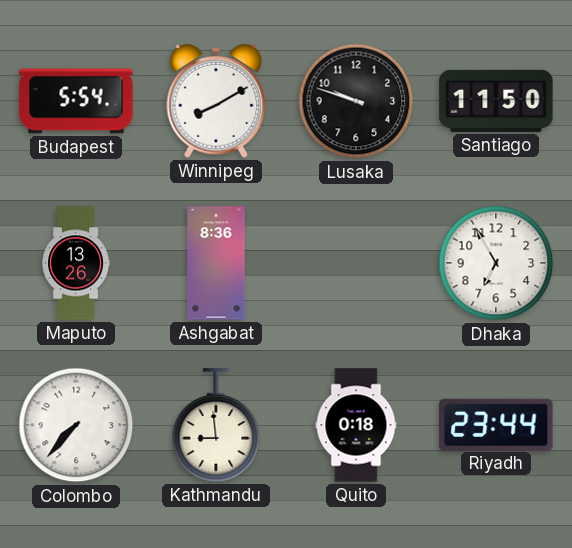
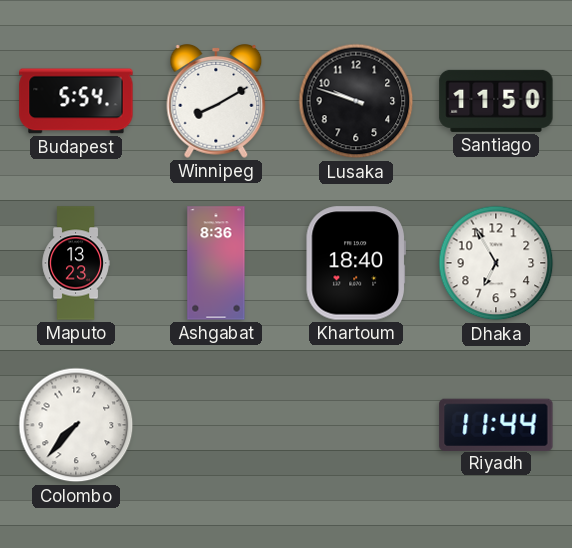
Maputo: 13:26 -> 13:23
Khartoum: none -> 18:40
Kathmandu: 8:59 -> none
Quito: 0:18 -> none
Riyadh: 23:44 -> 11:44
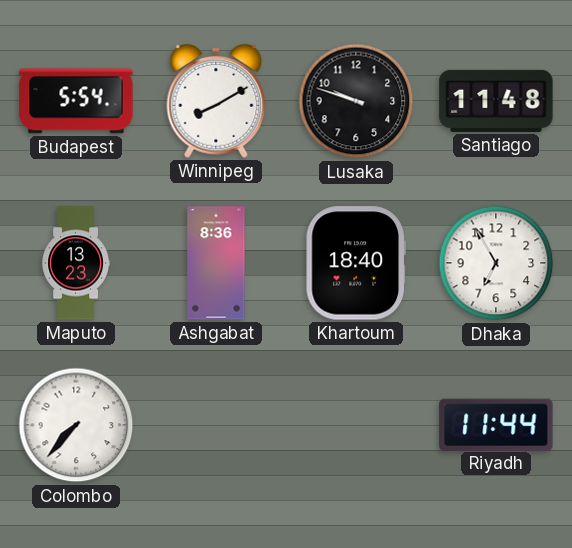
Santiago: 11:50 -> 11:48
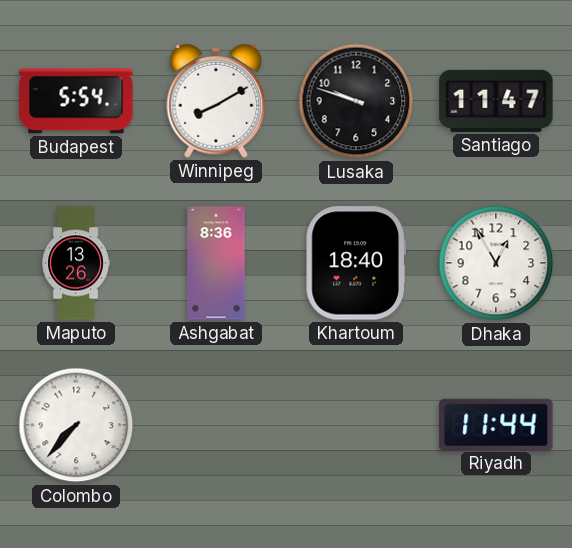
Santiago: 11:48 -> 11:47
Maputo: 13:23 -> 13:26
Dhaka: 6:55 -> 12:55
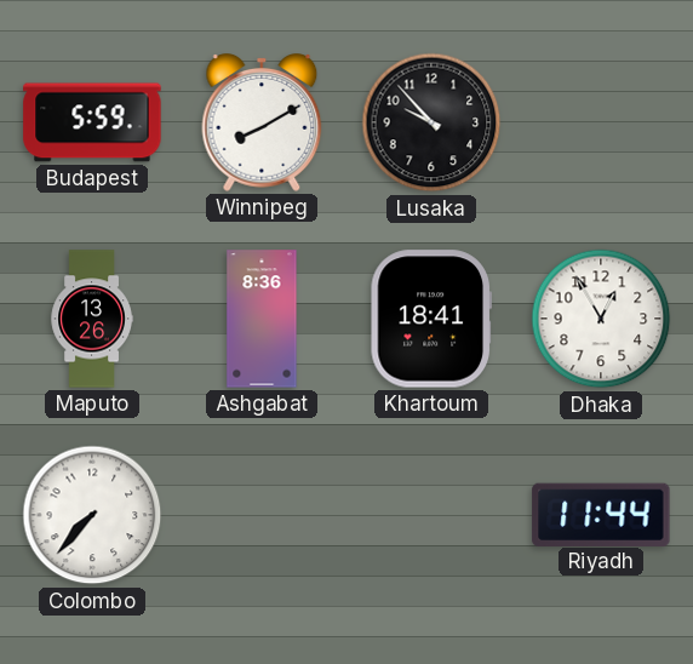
Budapest: 5:54 -> 5:59
Lusaka: 9:48 -> 9:53
Santiago: 11:47 -> none
Khartoum: 18:40 -> 18:41
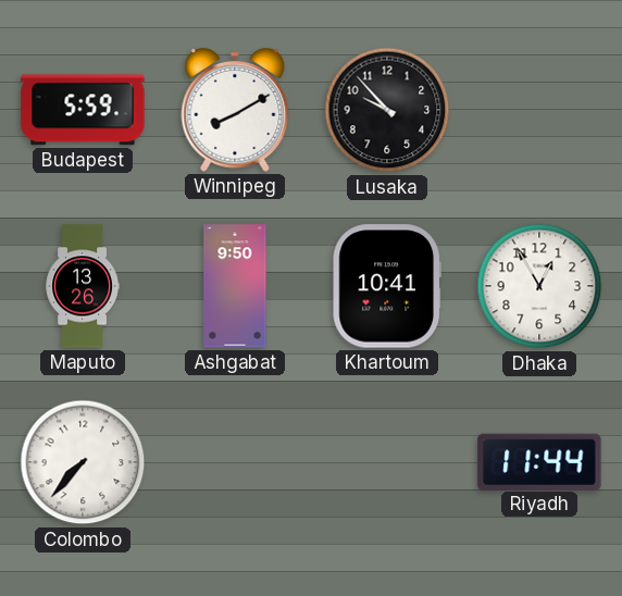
Ashgabat: 8:36 -> 9:50
Khartoum: 18:41 -> 10:41
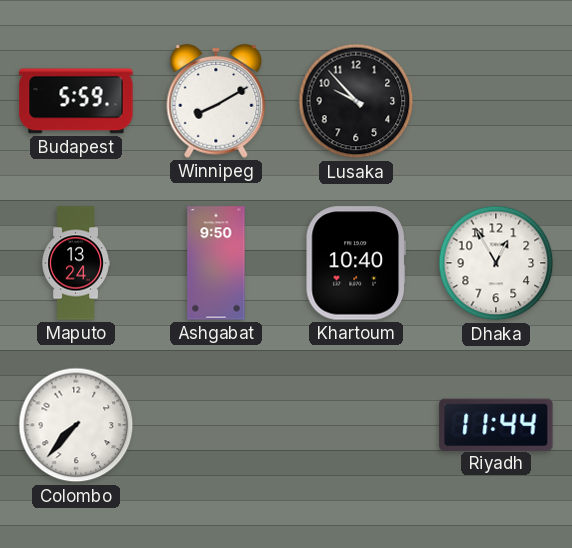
Maputo: 13:26 -> 13:24
Khartoum: 10:41 -> 10:40
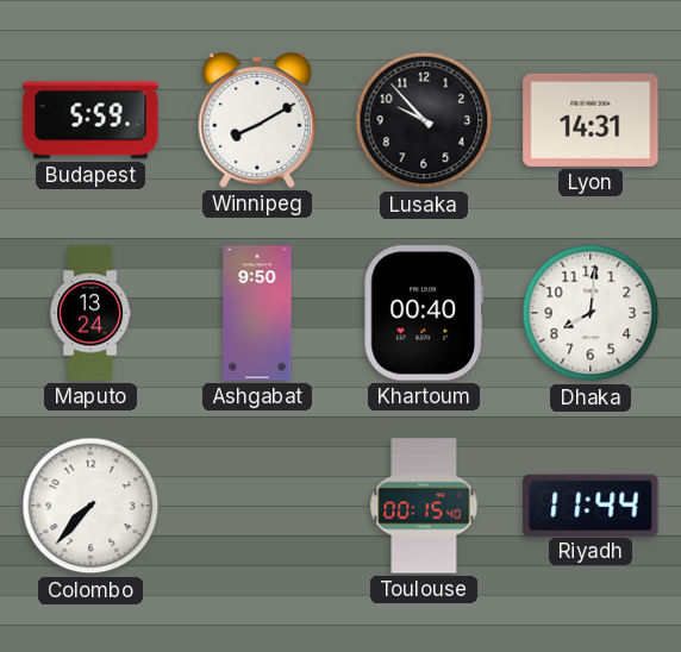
Lyon: none -> 14:31
Khartoum: 10:40 -> 00:40
Dhaka: 12:55 -> 8:01
Toulouse: none -> 00:15
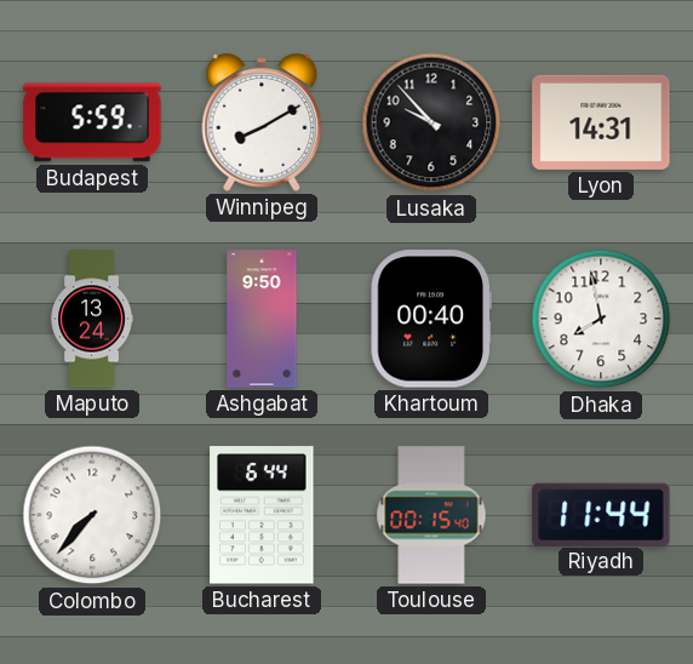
Dhaka: 8:01 -> 7:58
Bucharest: none -> 6:44
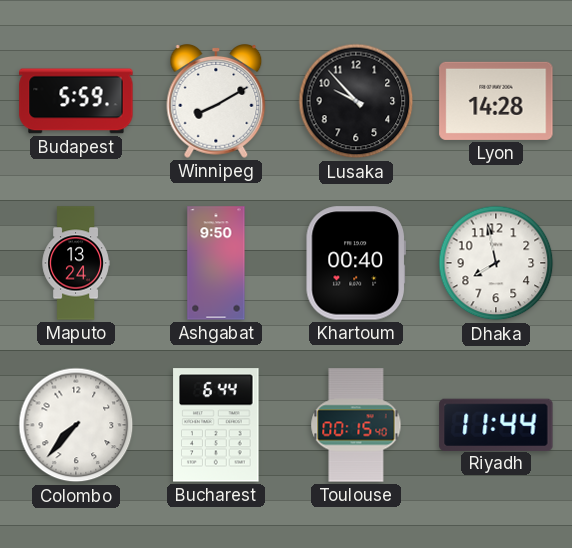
Lyon: 14:31 -> 14:28
